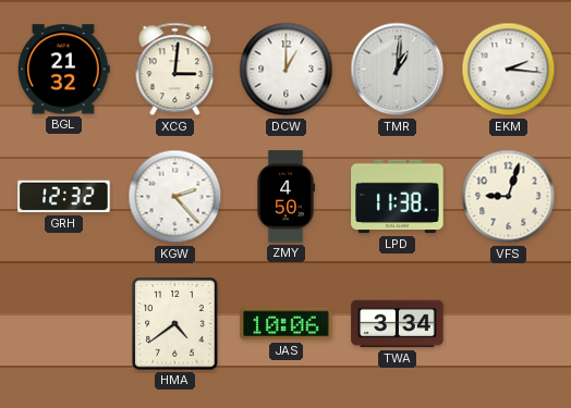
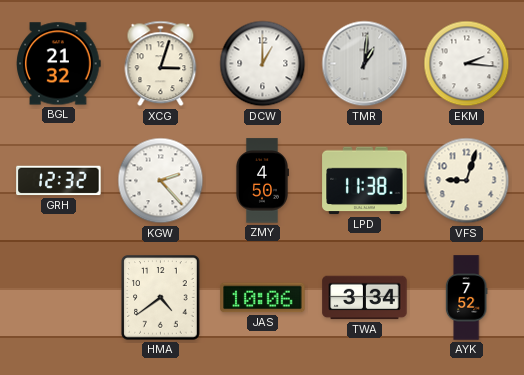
XCG: 3:01 -> 3:03
AYK: none -> 7:52
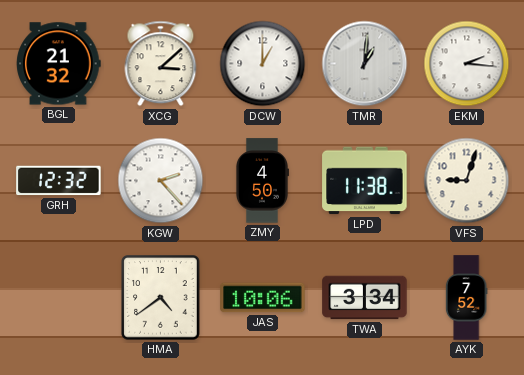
XCG: 3:03 -> 3:08
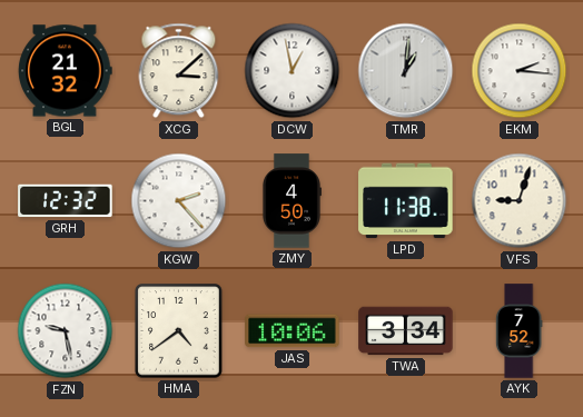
DCW: 1:00 -> 12:58
FZN: none -> 9:28
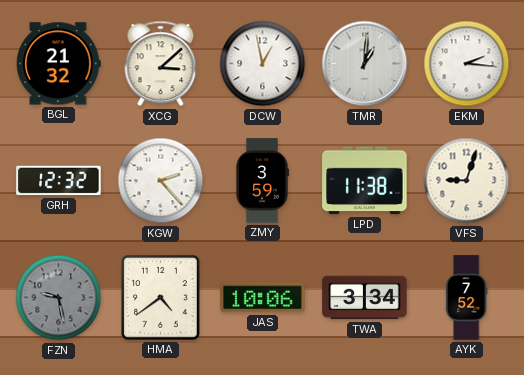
ZMY: 4:50 -> 3:59
FZN dial: white -> grey
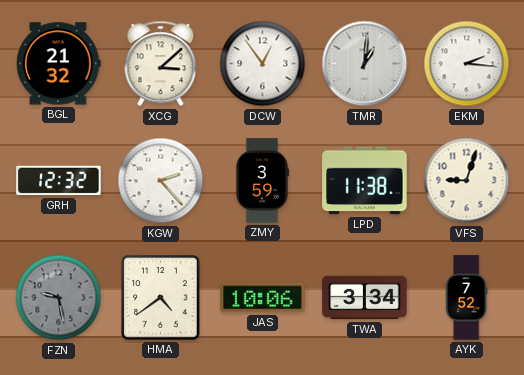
DCW: 12:58 -> 12:54
